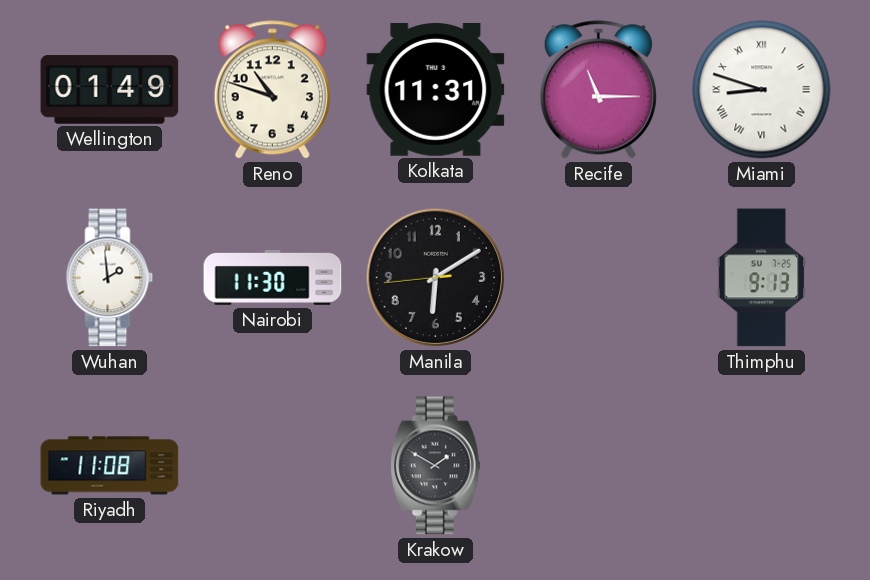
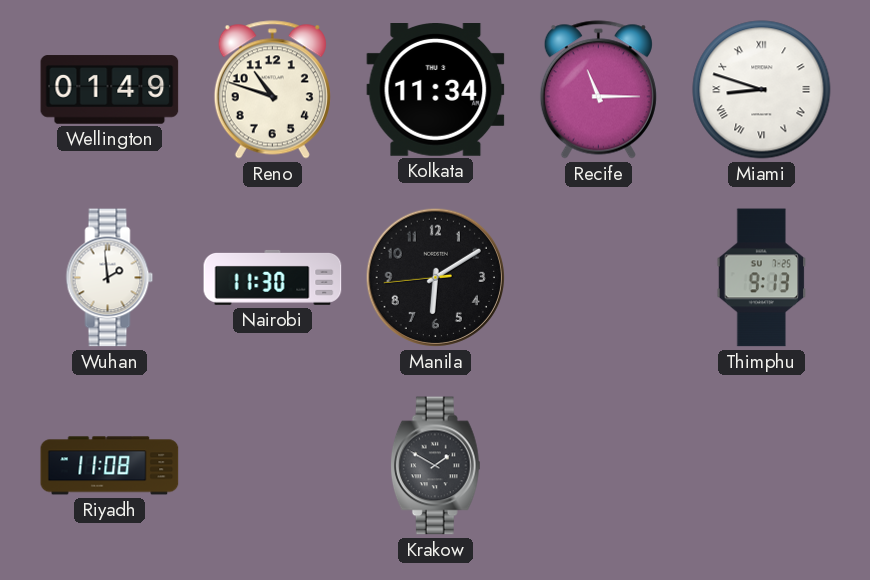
Kolkata: 11:31 -> 11:34
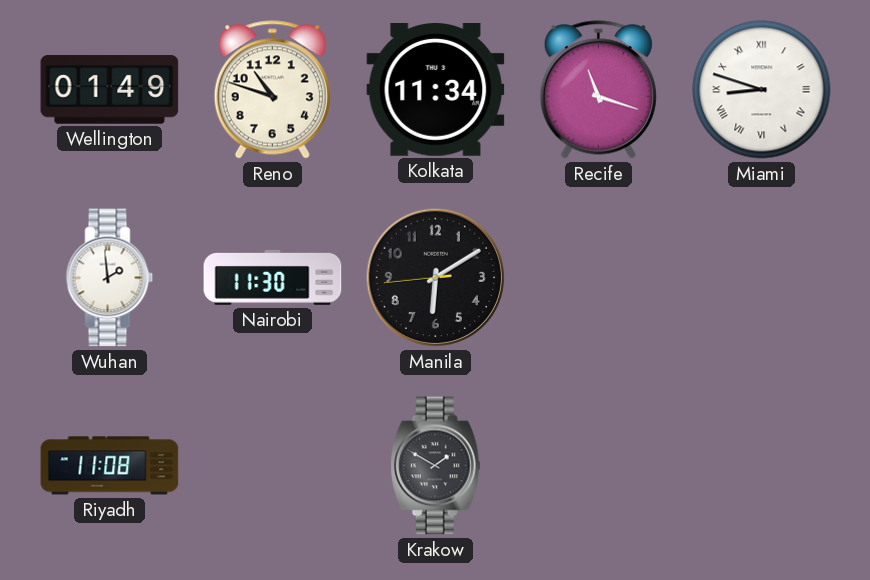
Recife: 11:15 -> 11:18
Thimphu: 9:13 -> none
